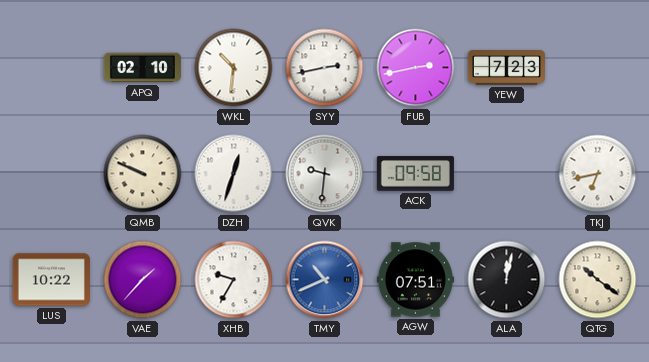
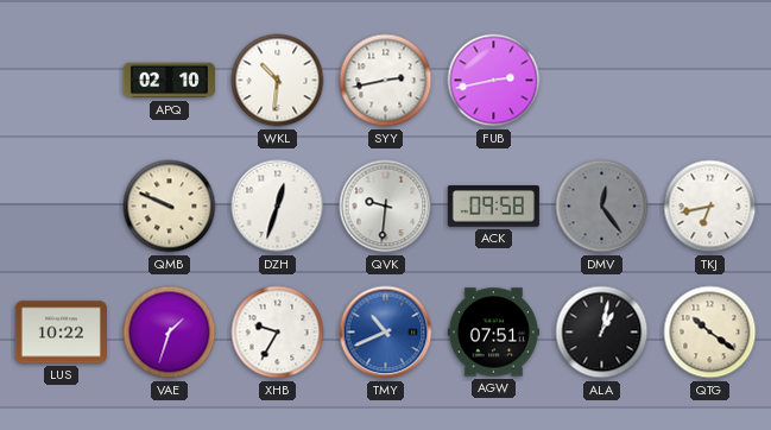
YEW: 7:23 -> none
DMV: none -> 12:24
VAE: 1:37 -> 1:33
ALA: 12:02 -> 1:02
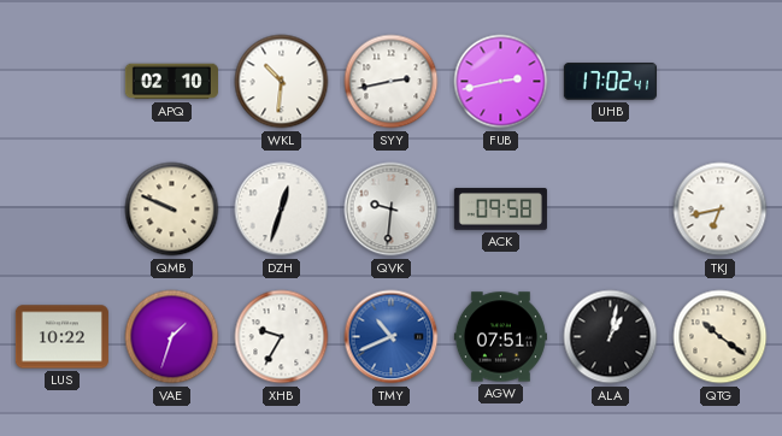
UHB: none -> 17:02
DMV: 12:24 -> none
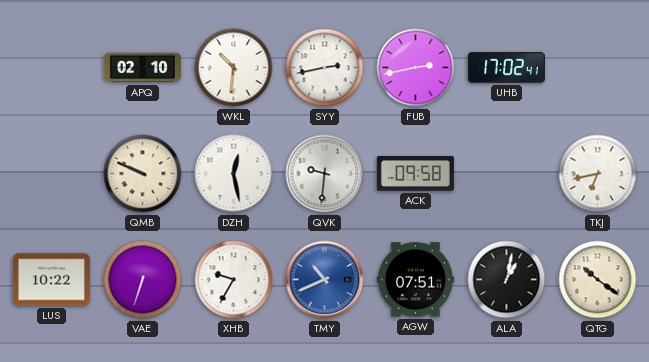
DZH: 12:33 -> 12:28
VAE: 1:33 -> 6:33
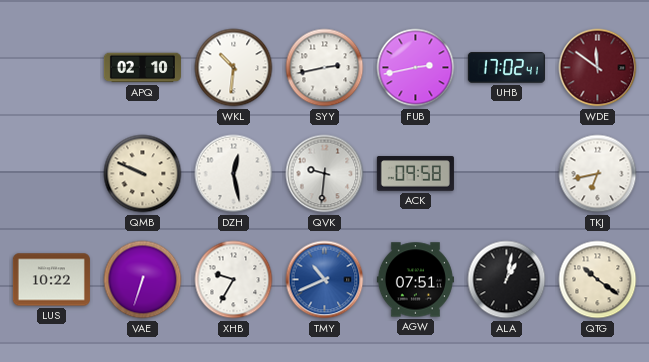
WDE: none -> 11:51
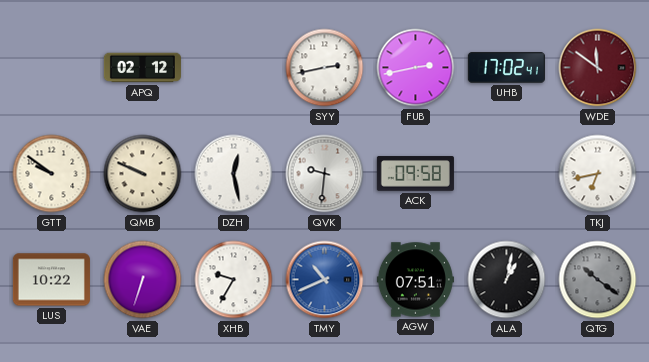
APQ: 02:10 -> 02:12
WKL: 10:31 -> none
GTT: none -> 9:51
QTG dial: cream -> grey
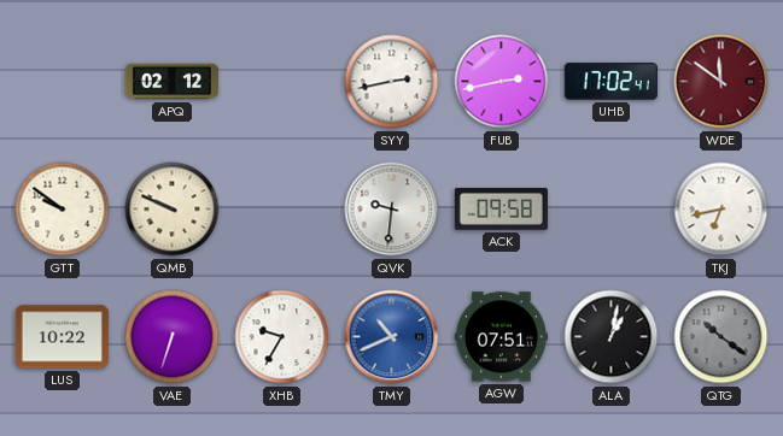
DZH: 12:28 -> none
